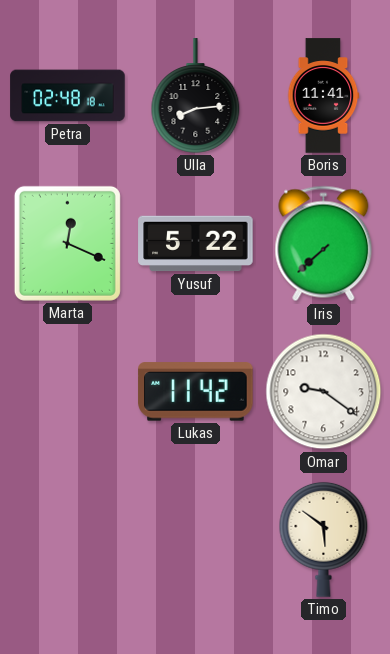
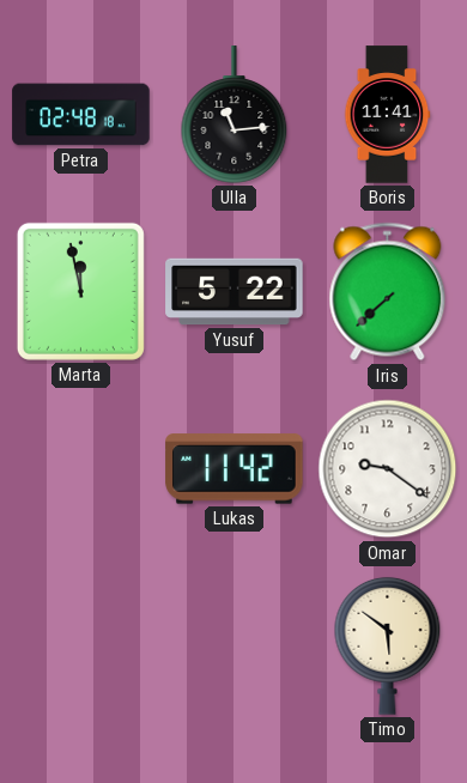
Ulla: 8:14 -> 11:14
Marta: 12:19 -> 11:58
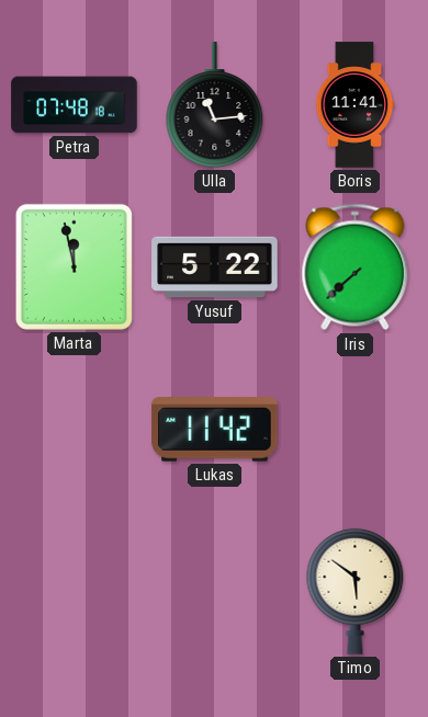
Petra: 02:48 -> 07:48
Omar: 9:21 -> none
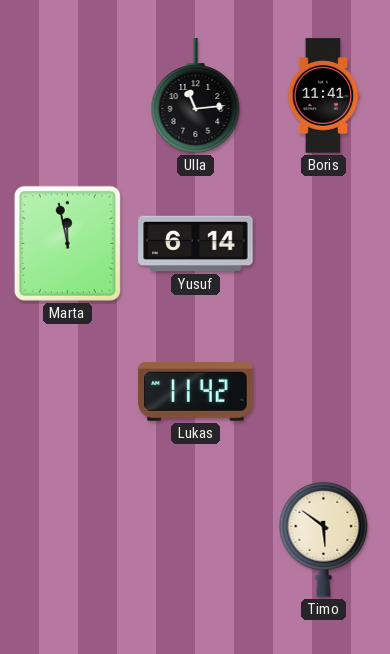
Petra: 07:48 -> none
Yusuf: 5:22 -> 6:14
Iris: 7:38 -> none
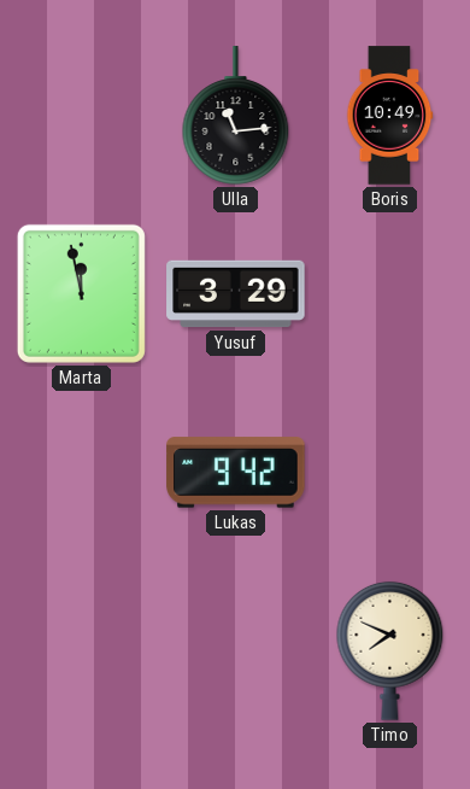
Boris: 11:41 -> 10:49
Yusuf: 6:14 -> 3:29
Lukas: 11:42 -> 9:42
Timo: 5:51 -> 7:49
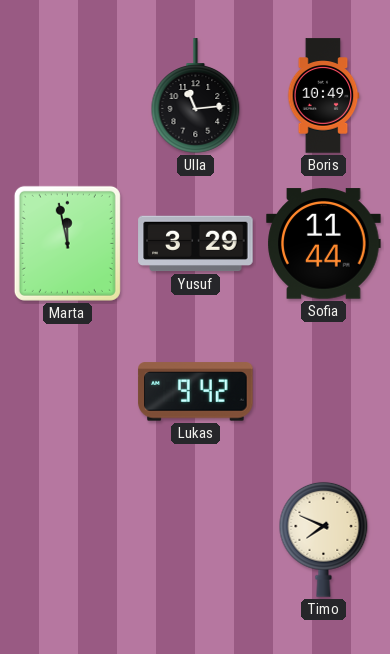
Sofia: none -> 11:44
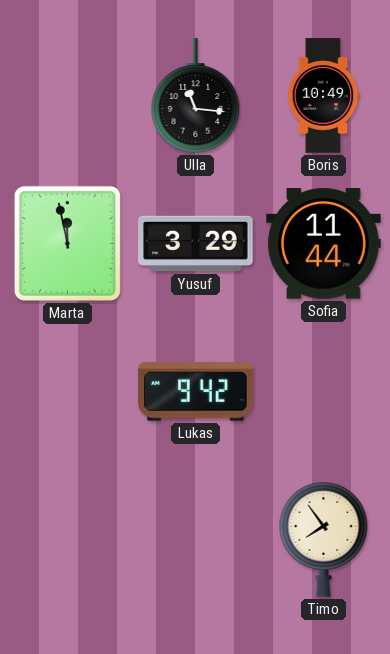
Ulla: 11:14 -> 11:16
Timo: 7:49 -> 7:54
